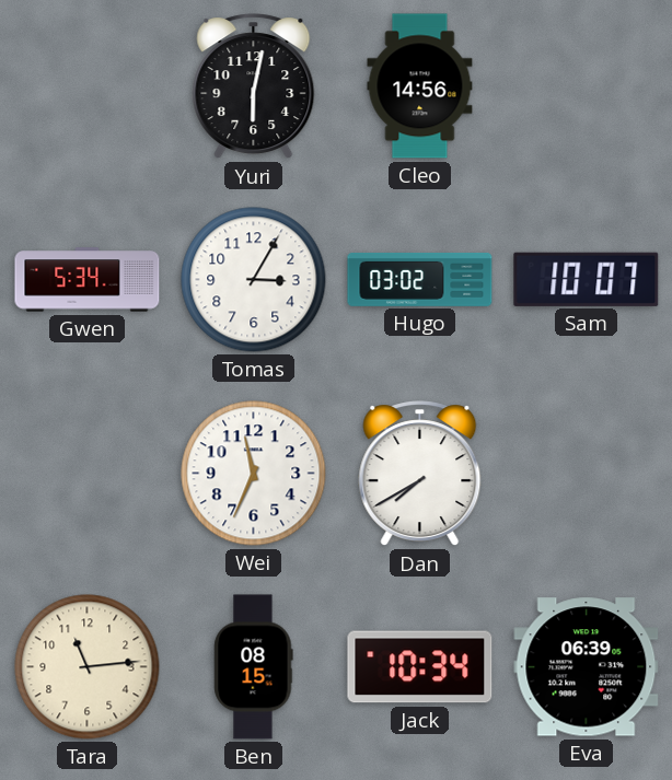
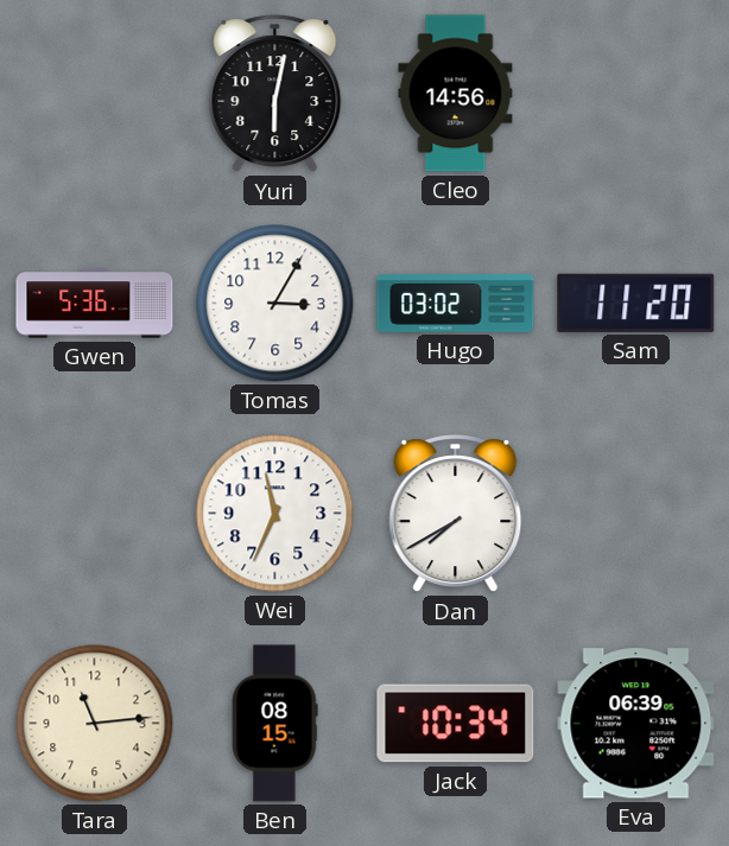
Gwen: 5:34 -> 5:36
Sam: 10:07 -> 11:20
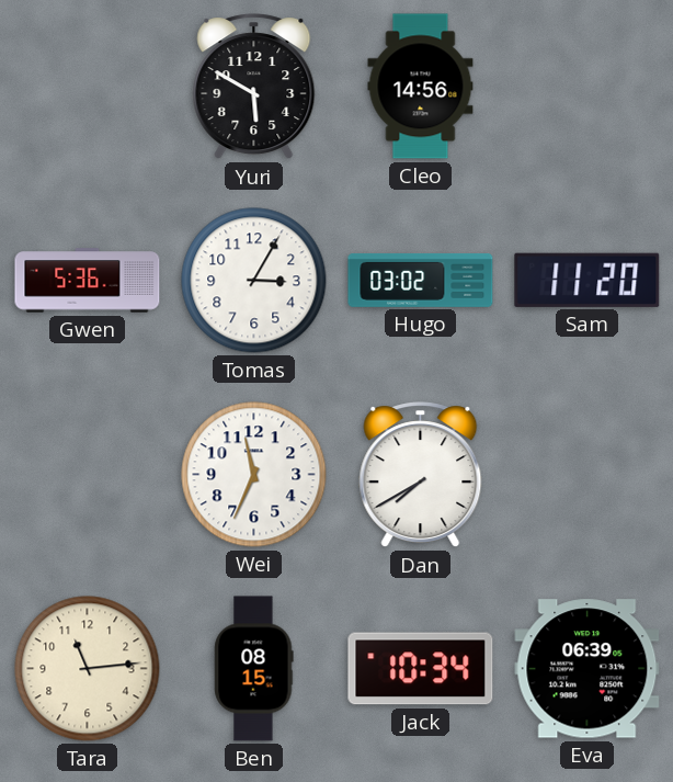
Yuri: 6:02 -> 5:50
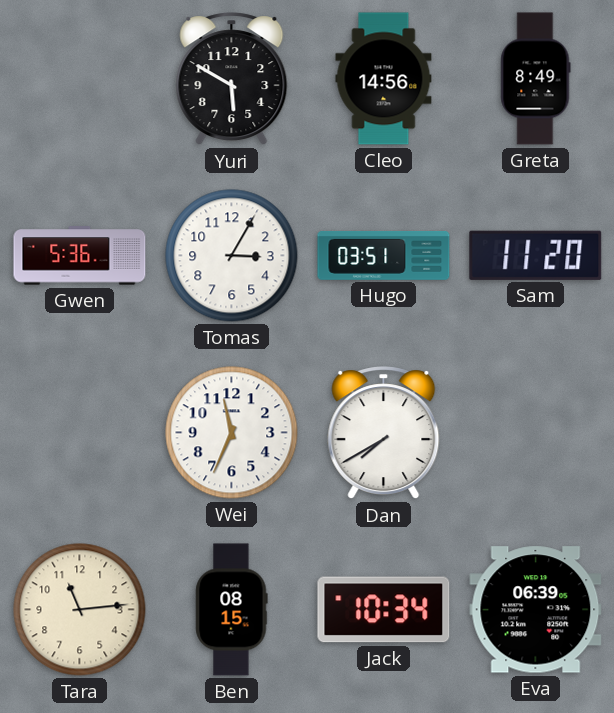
Greta: none -> 8:49
Hugo: 03:02 -> 03:51
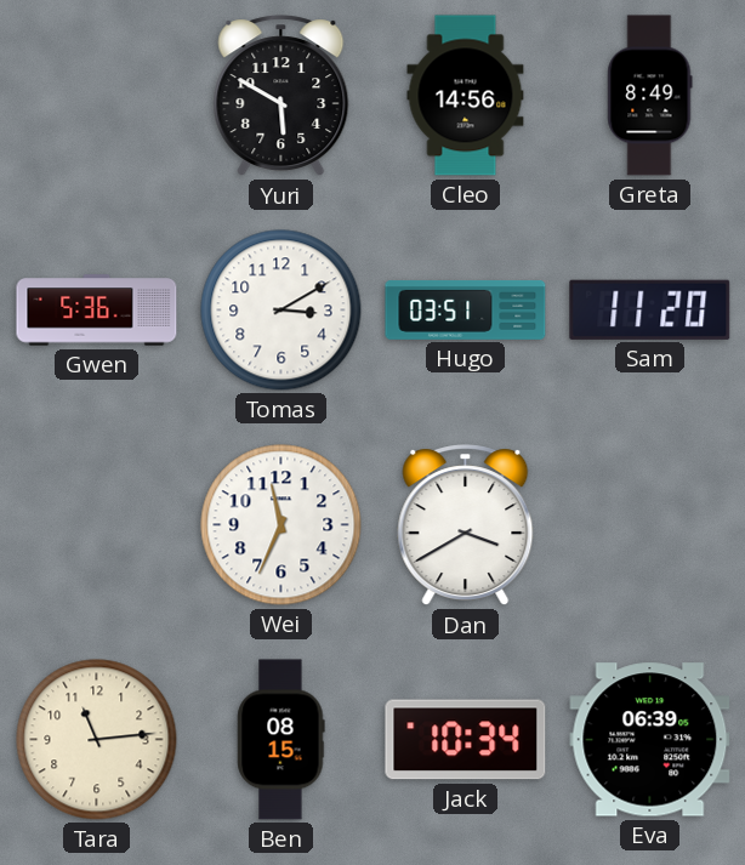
Tomas: 3:05 -> 3:10
Dan: 7:40 -> 3:40
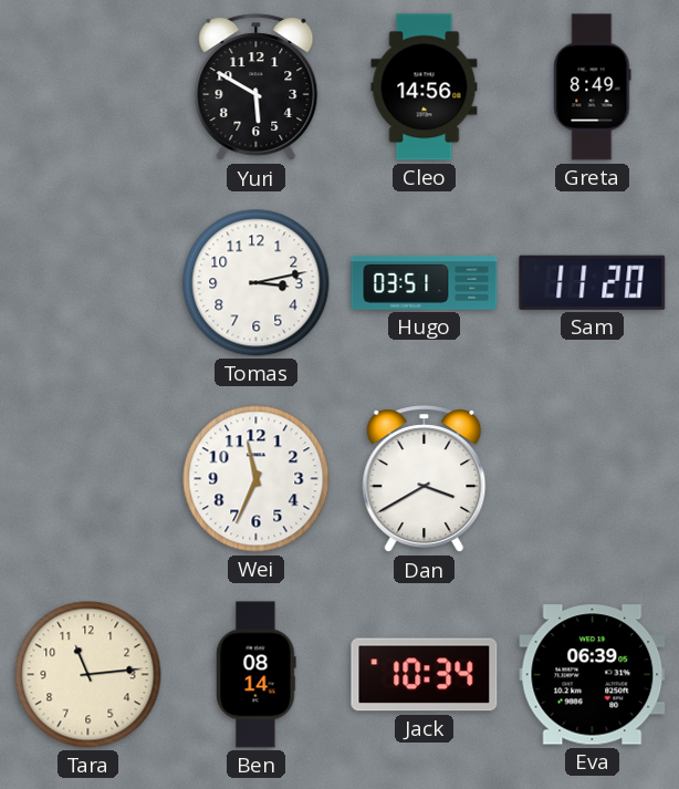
Gwen: 5:36 -> none
Tomas: 3:10 -> 3:13
Ben: 08:15 -> 08:14
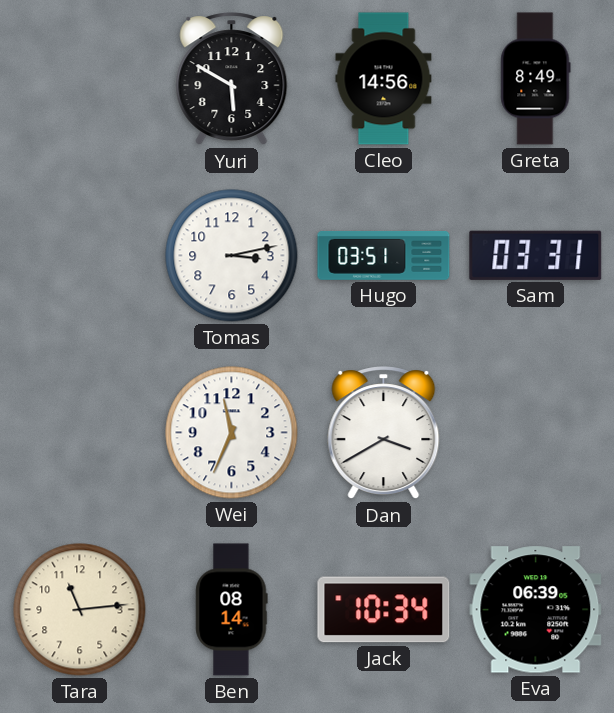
Sam: 11:20 -> 03:31
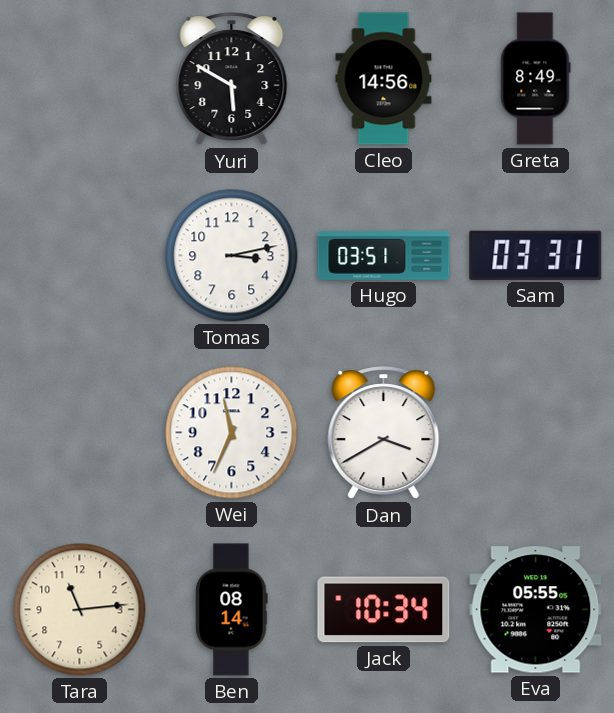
Eva: 06:39 -> 05:55
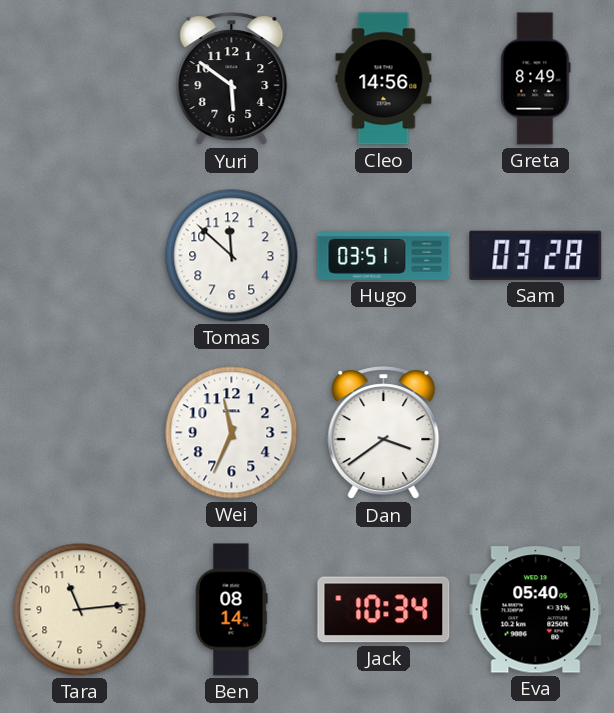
Yuri: 5:50 -> 5:51
Tomas: 3:13 -> 11:52
Sam: 03:31 -> 03:28
Dan: 3:40 -> 3:39
Eva: 05:55 -> 05:40
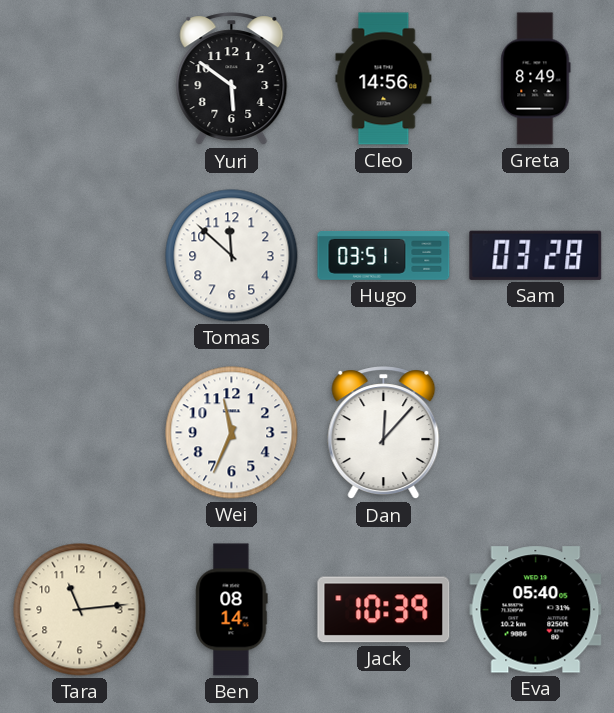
Dan: 3:39 -> 12:07
Jack: 10:34 -> 10:39
